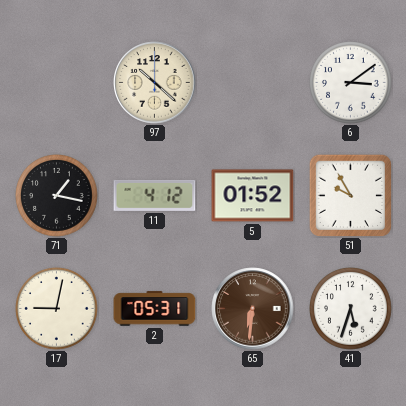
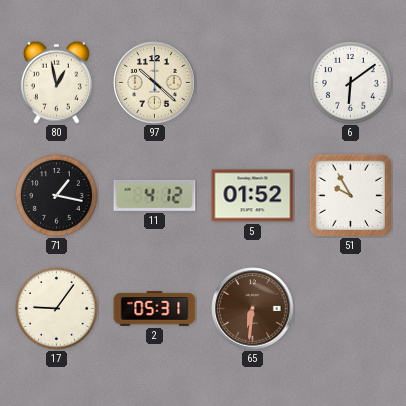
80: none -> 12:58
6: 3:09 -> 6:09
17: 9:02 -> 9:06
41: 5:33 -> none
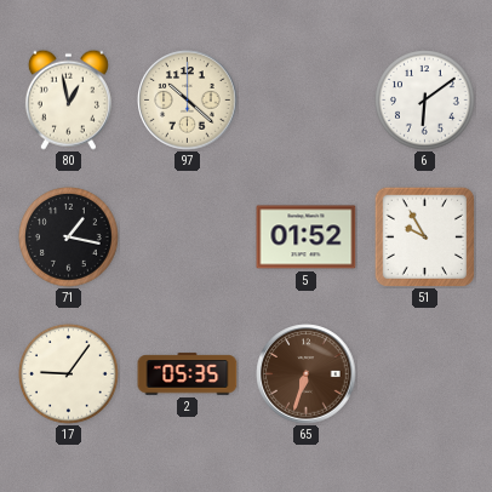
11: 4:12 -> none
2: 05:31 -> 05:35
65: 6:31 -> 6:33
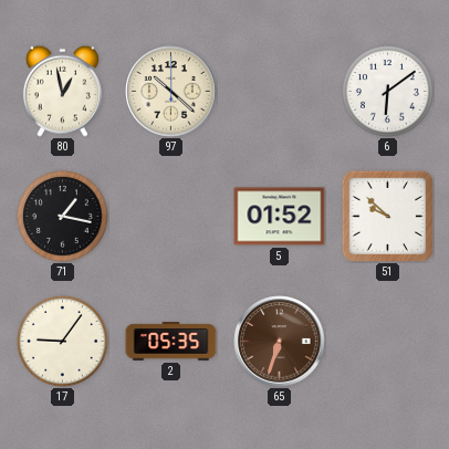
51: 9:55 -> 9:52
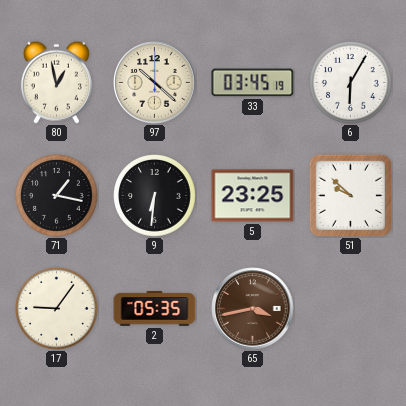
33: none -> 03:45
6: 6:09 -> 6:05
9: none -> 6:31
5: 01:52 -> 23:25
65: 6:33 -> 3:43
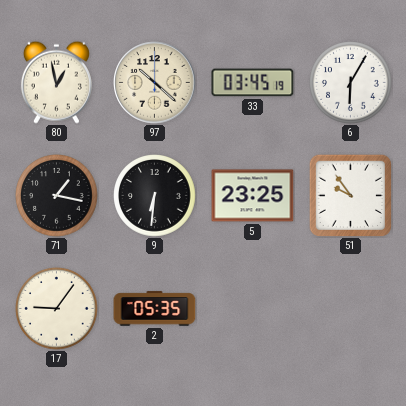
51: 9:52 -> 9:54
65: 3:43 -> none
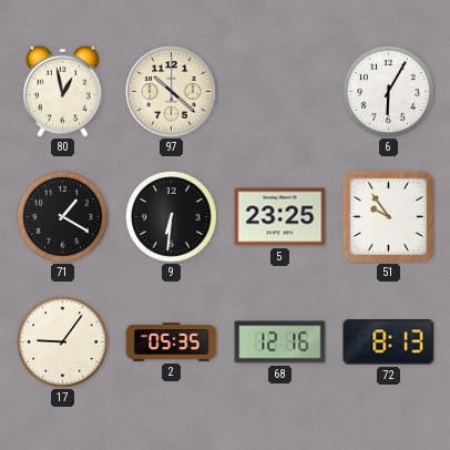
33: 03:45 -> none
71: 1:17 -> 1:20
68: none -> 12:16
72: none -> 8:13
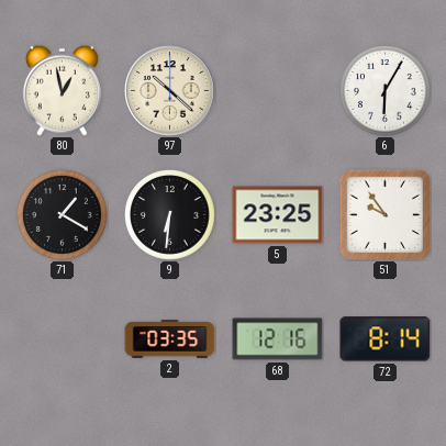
17: 9:06 -> none
2: 05:35 -> 03:35
72: 8:13 -> 8:14
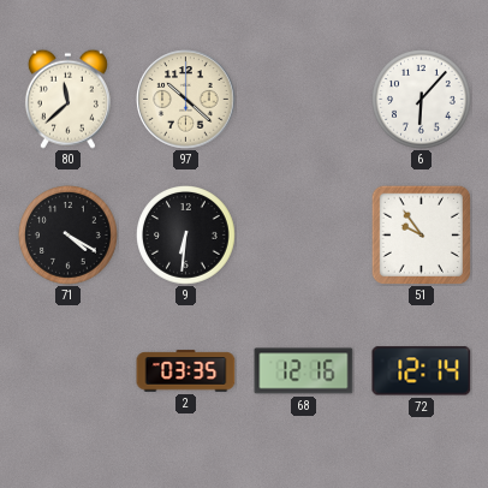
80: 12:58 -> 11:38
6: 6:05 -> 6:07
71: 1:20 -> 4:20
5: 23:25 -> none
72: 8:14 -> 12:14
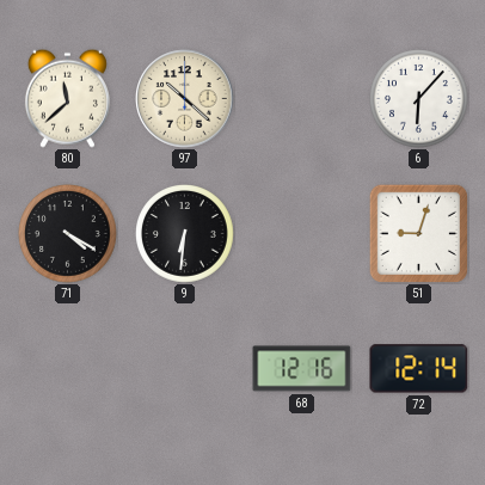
51: 9:54 -> 9:03
2: 03:35 -> none
